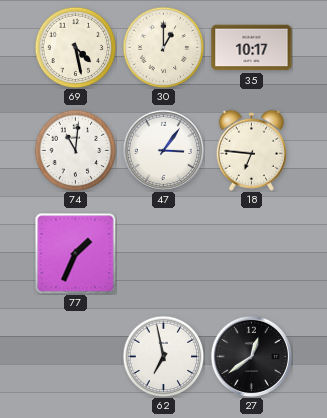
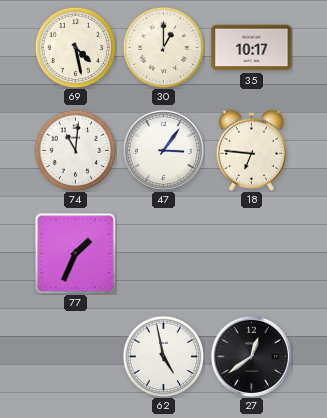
62: 6:58 -> 4:58
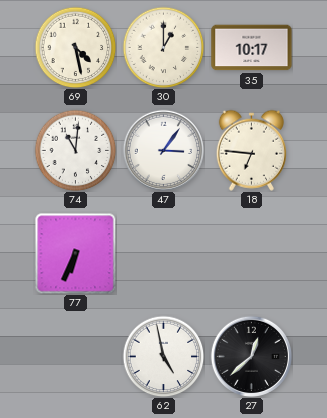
77: 1:34 -> 6:34
27: 12:39 -> 12:38
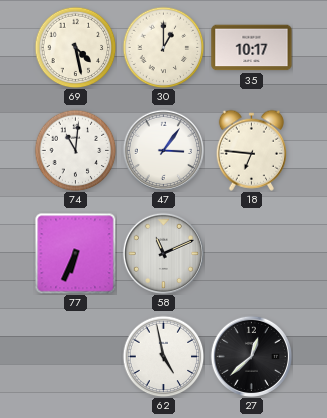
58: none -> 11:11
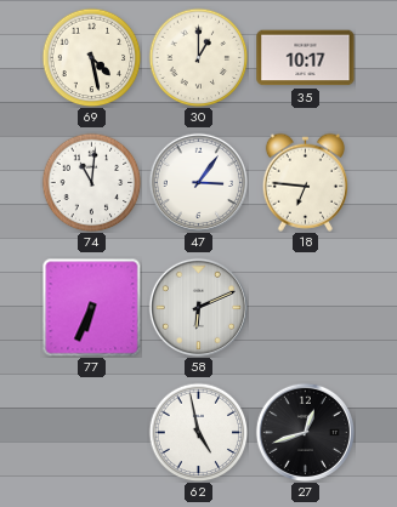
58: 11:11 -> 6:11
27: 12:38 -> 12:42
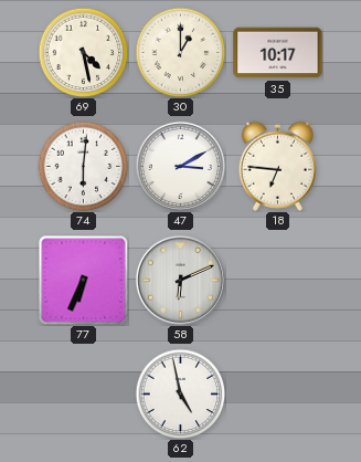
74: 11:01 -> 6:01
47: 3:06 -> 3:10
27: 12:42 -> none
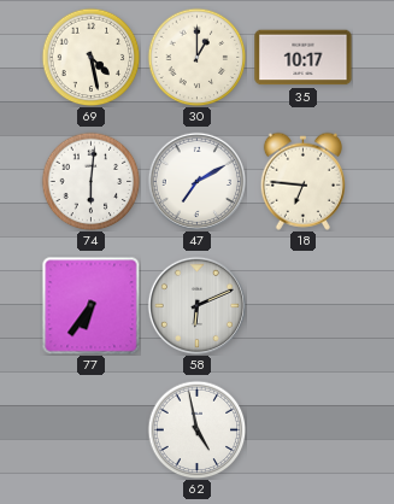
47: 3:10 -> 7:10
77: 6:34 -> 6:36
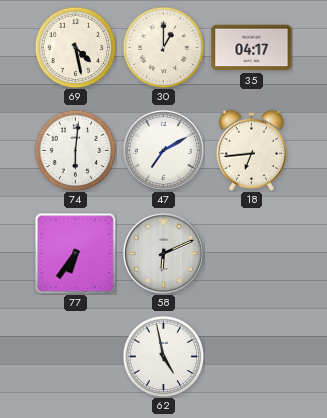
35: 10:17 -> 04:17
18: 6:46 -> 6:44
